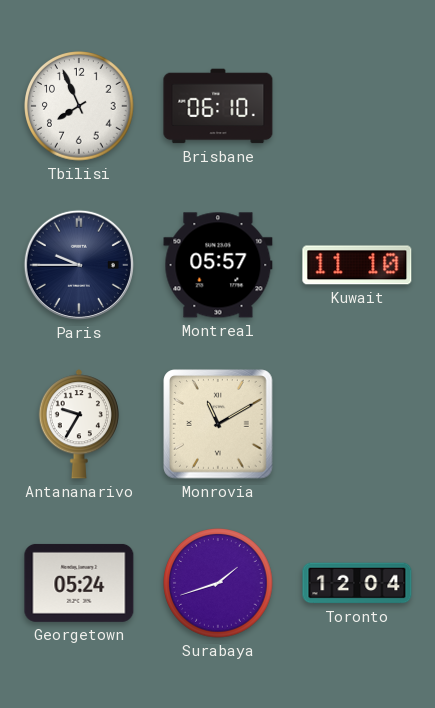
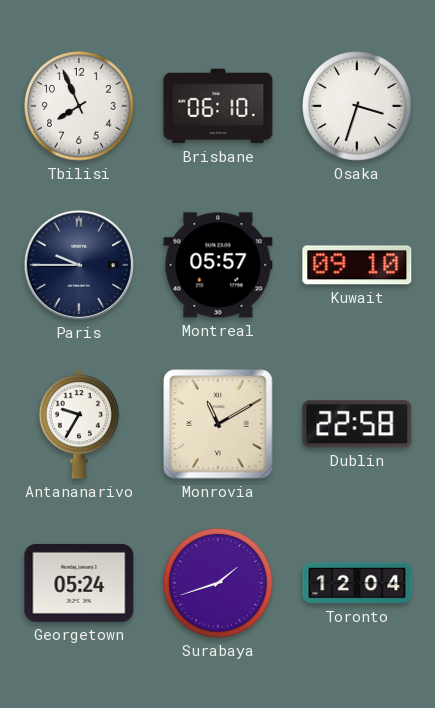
Osaka: none -> 3:33
Kuwait: 11:10 -> 09:10
Dublin: none -> 22:58
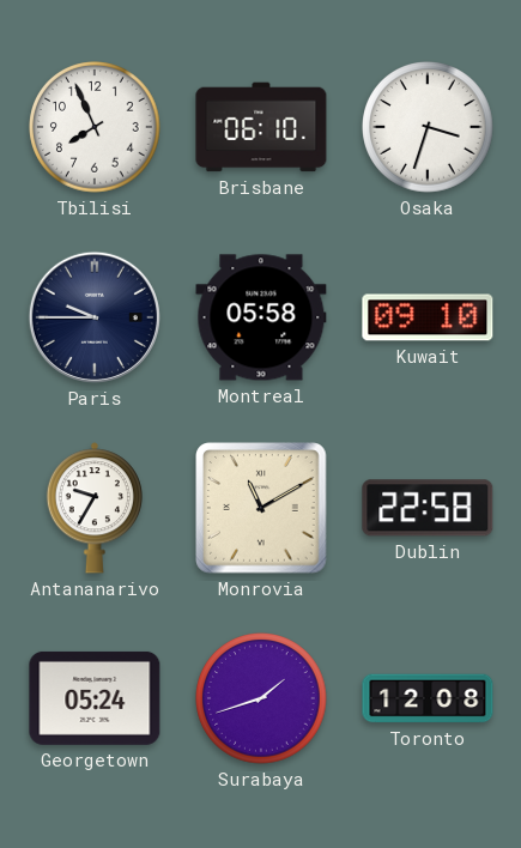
Montreal: 05:57 -> 05:58
Toronto: 12:04 -> 12:08
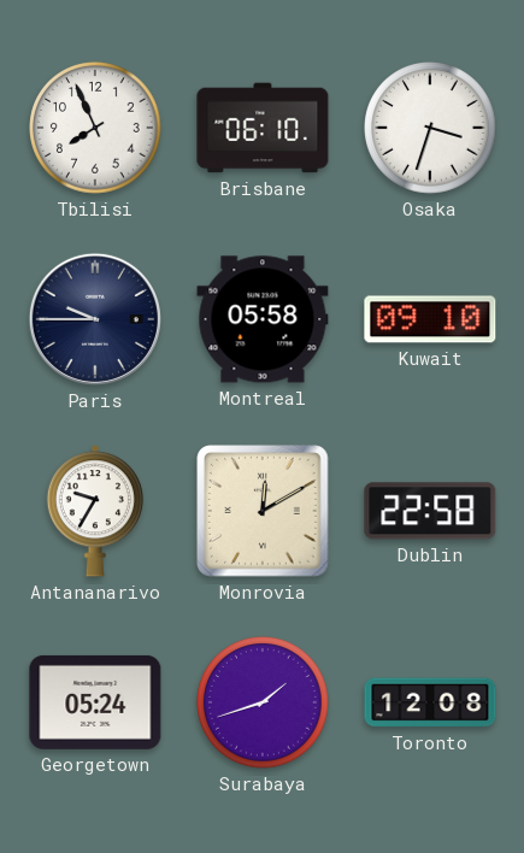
Monrovia: 11:10 -> 12:10
